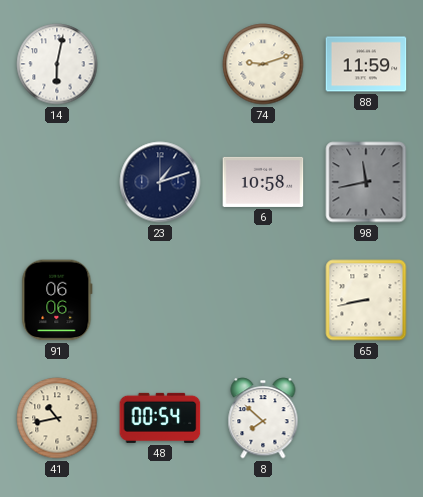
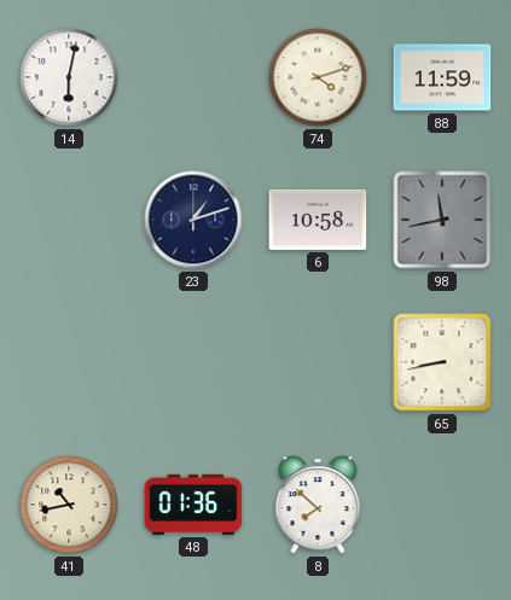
74: 9:12 -> 4:12
91: 06:06 -> none
48: 00:54 -> 01:36
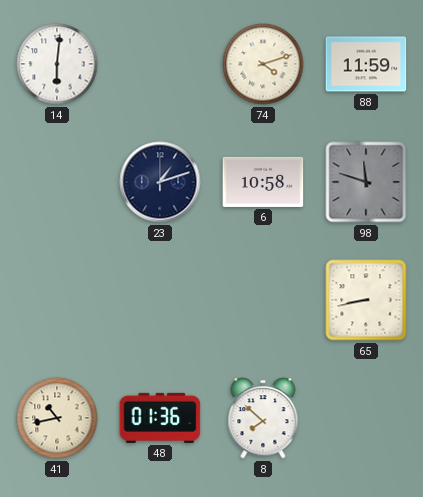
14: 6:02 -> 6:01
98: 11:43 -> 11:48
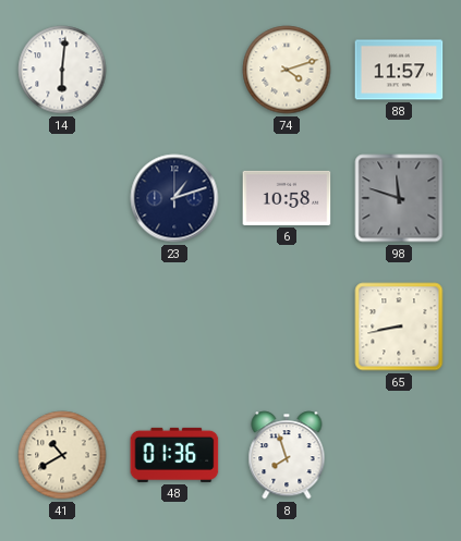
88: 11:59 -> 11:57
41: 10:43 -> 10:40
8: 7:52 -> 7:57
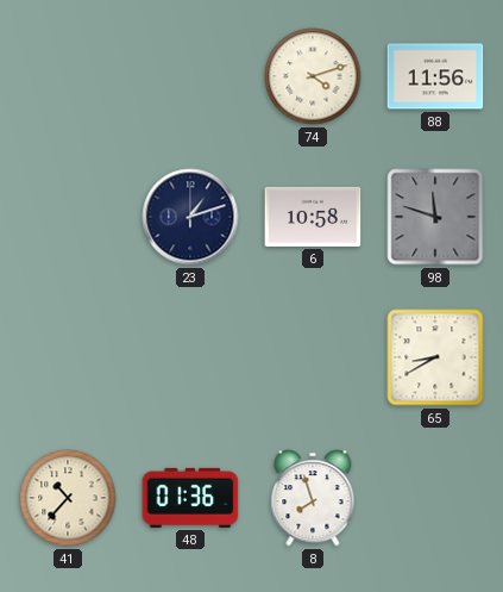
14: 6:01 -> none
88: 11:57 -> 11:56
65: 8:43 -> 8:40
41: 10:40 -> 10:37
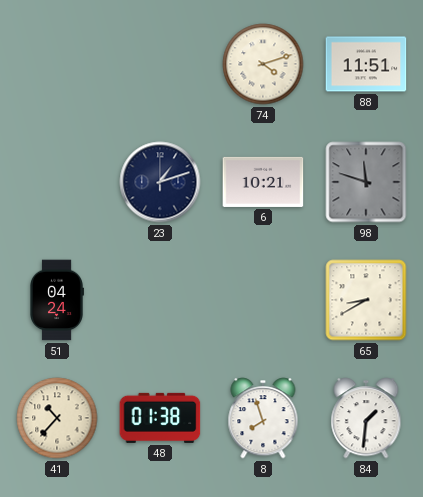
88: 11:56 -> 11:51
6: 10:58 -> 10:21
51: none -> 04:24
48: 01:36 -> 01:38
84: none -> 1:31
